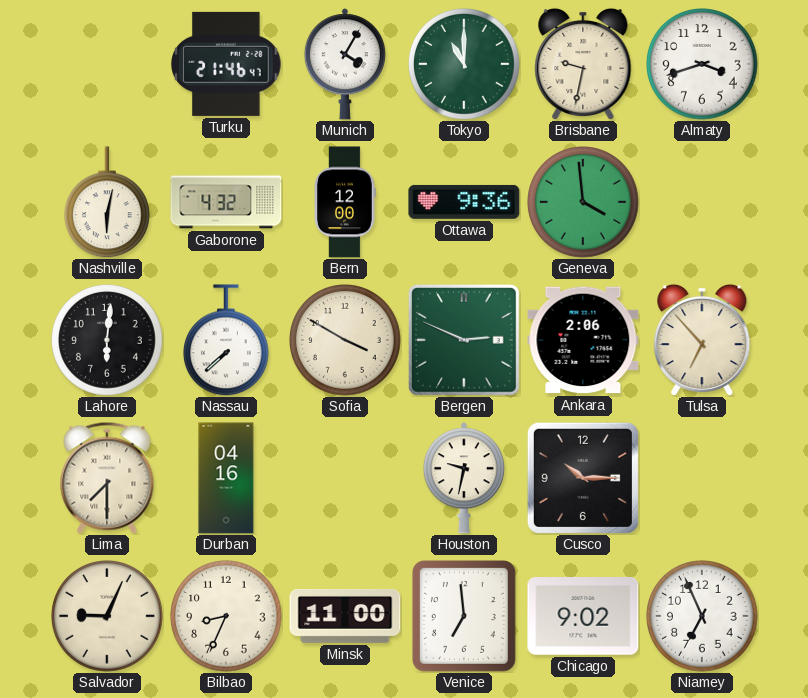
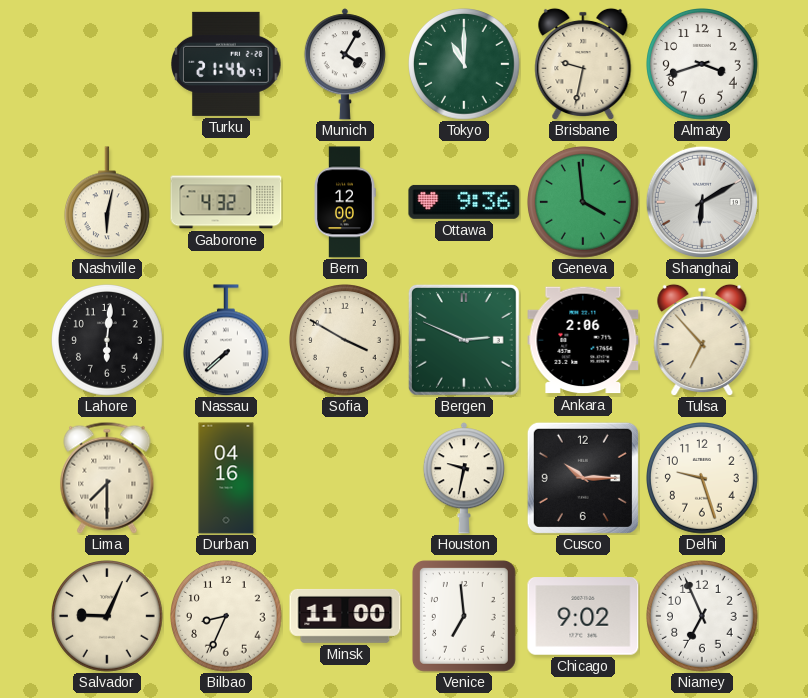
Shanghai: none -> 6:10
Delhi: none -> 9:27
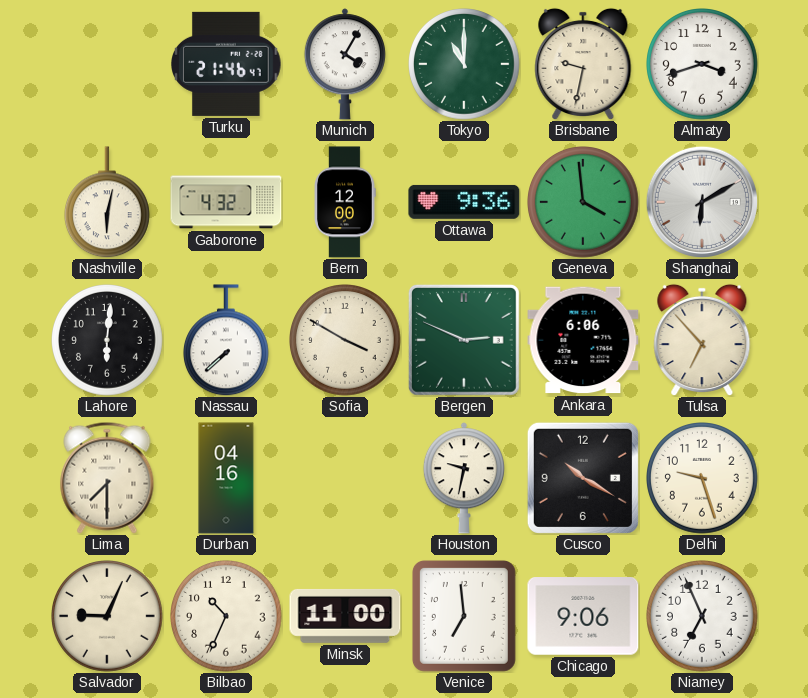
Ankara: 2:06 -> 6:06
Cusco: 10:15 -> 10:20
Bilbao: 8:34 -> 10:34
Chicago: 9:02 -> 9:06
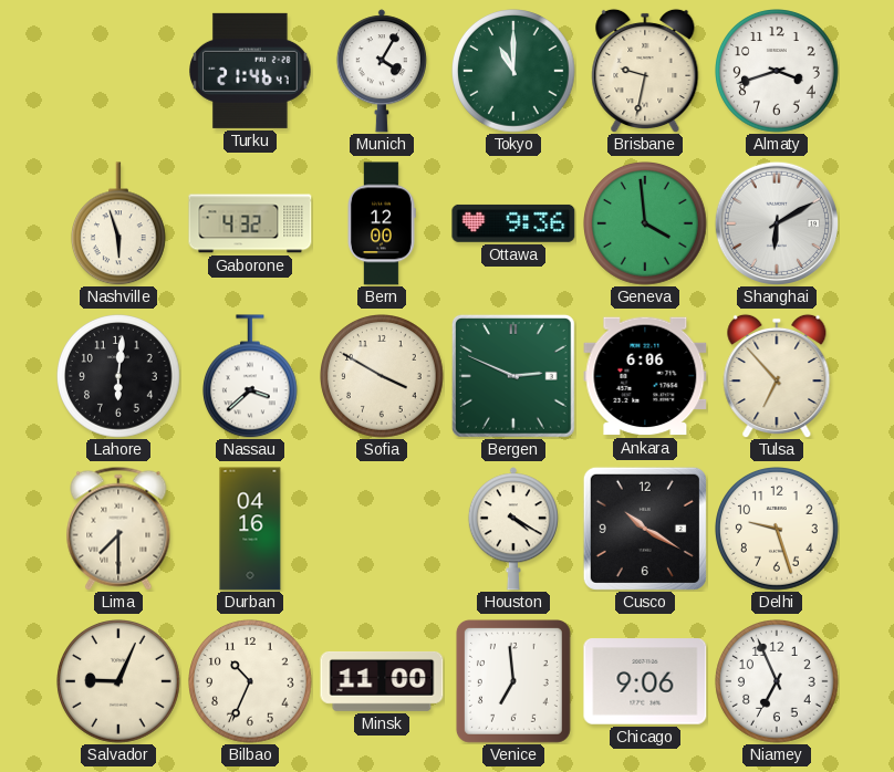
Nashville: 6:02 -> 5:57
Nassau: 7:38 -> 3:38
Houston: 9:32 -> 4:20
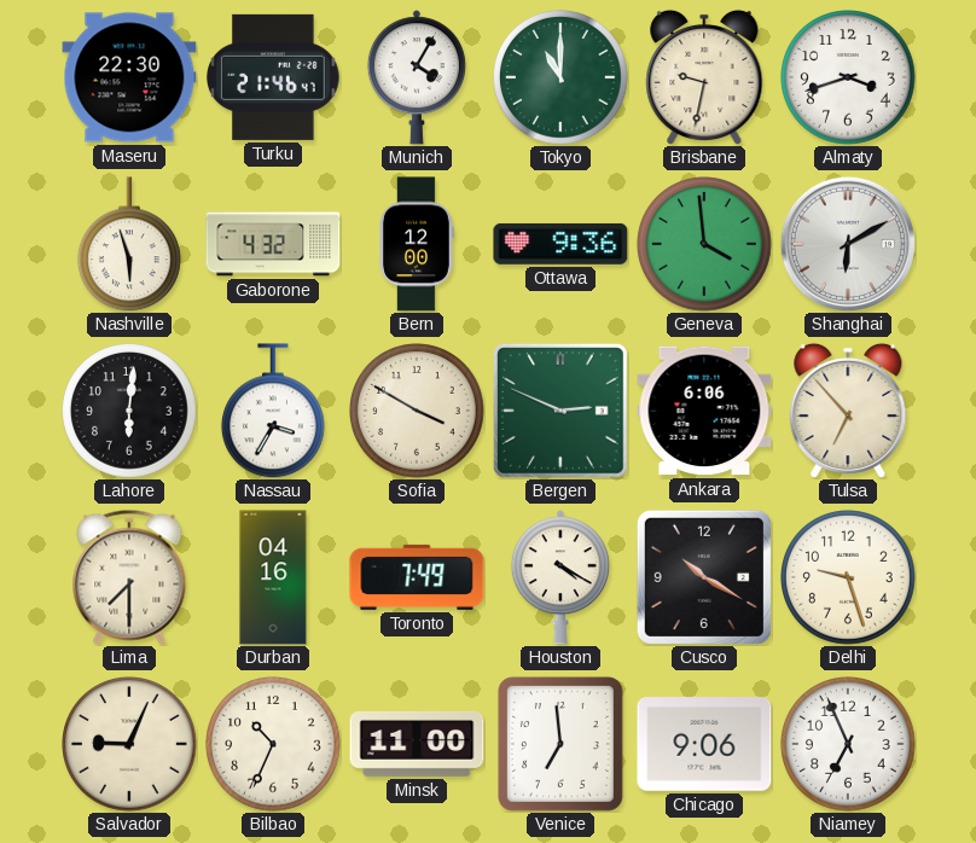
Maseru: none -> 22:30
Nassau: 3:38 -> 3:35
Toronto: none -> 7:49
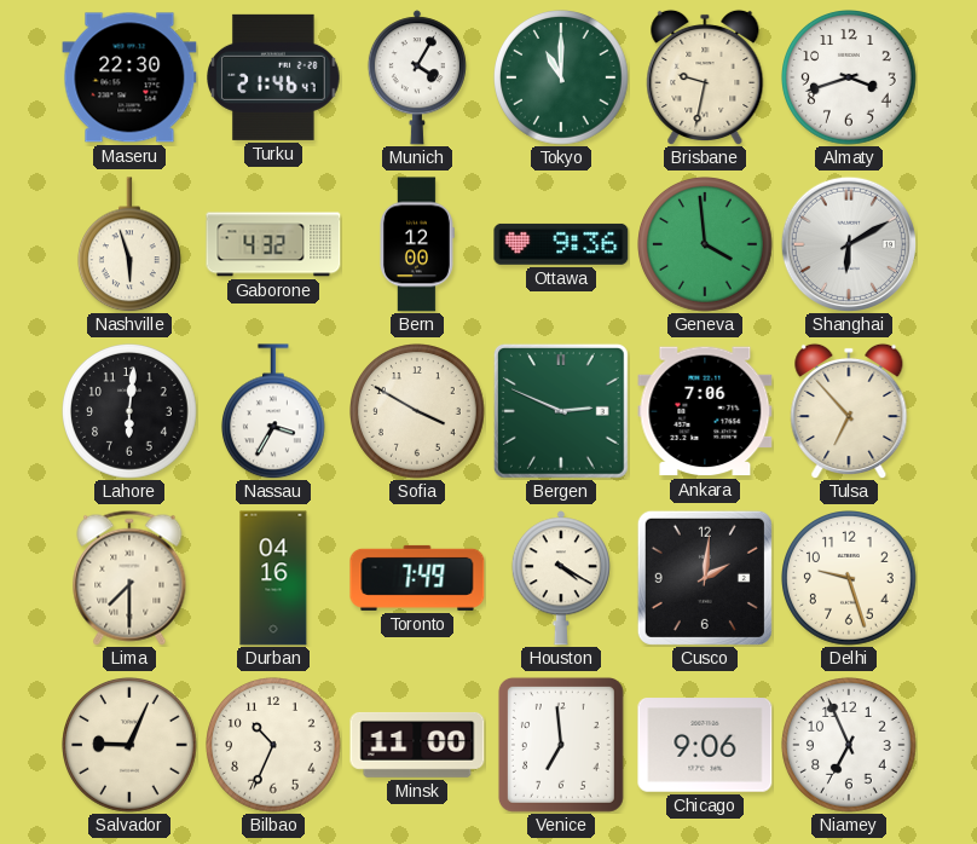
Ankara: 6:06 -> 7:06
Cusco: 10:20 -> 2:01
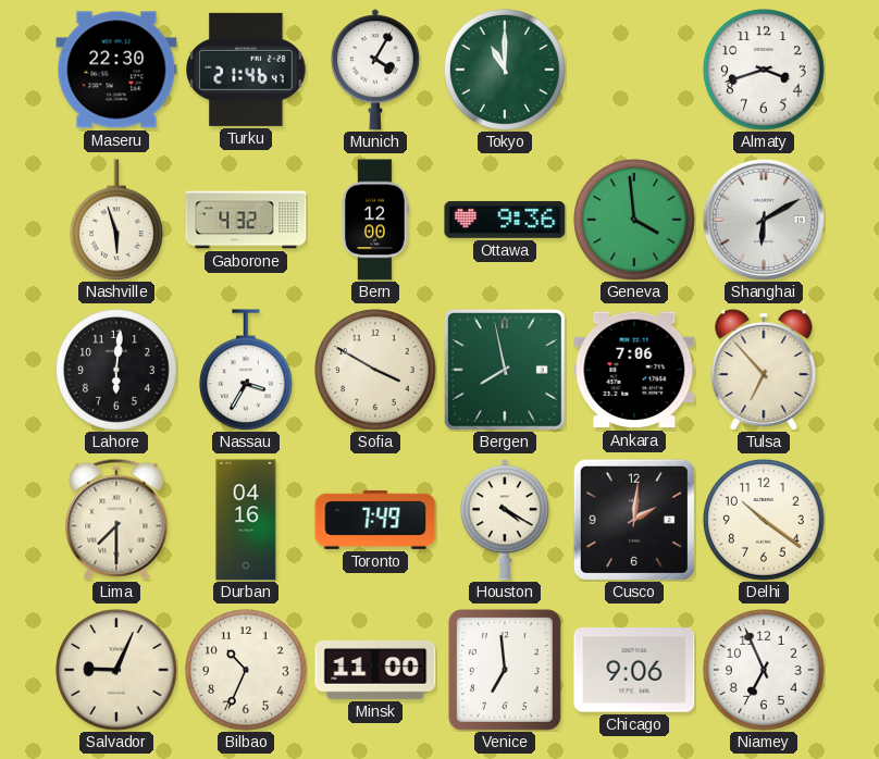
Brisbane: 9:32 -> none
Bergen: 2:49 -> 7:58
Delhi: 9:27 -> 10:21
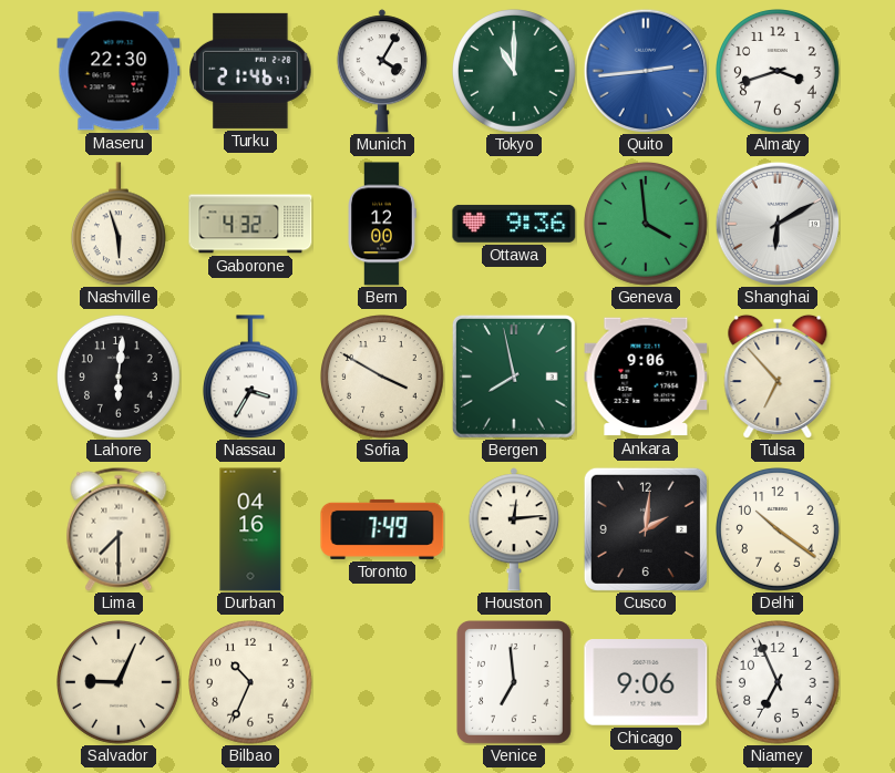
Quito: none -> 2:44
Ankara: 7:06 -> 9:06
Houston: 4:20 -> 12:14
Minsk: 11:00 -> none
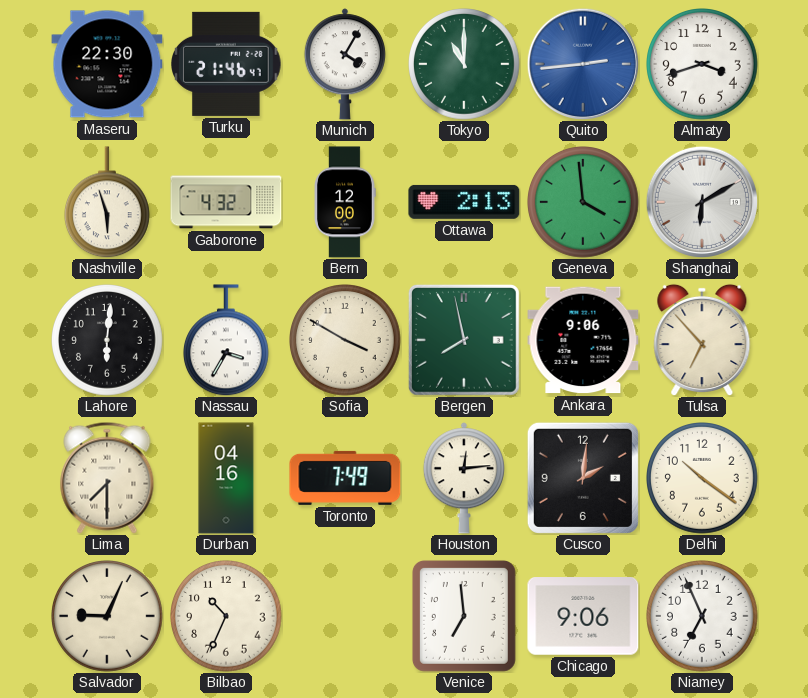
Ottawa: 9:36 -> 2:13
